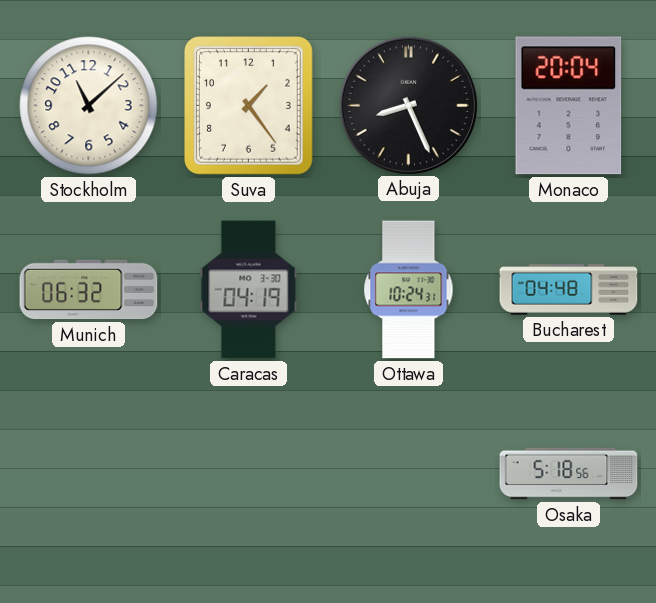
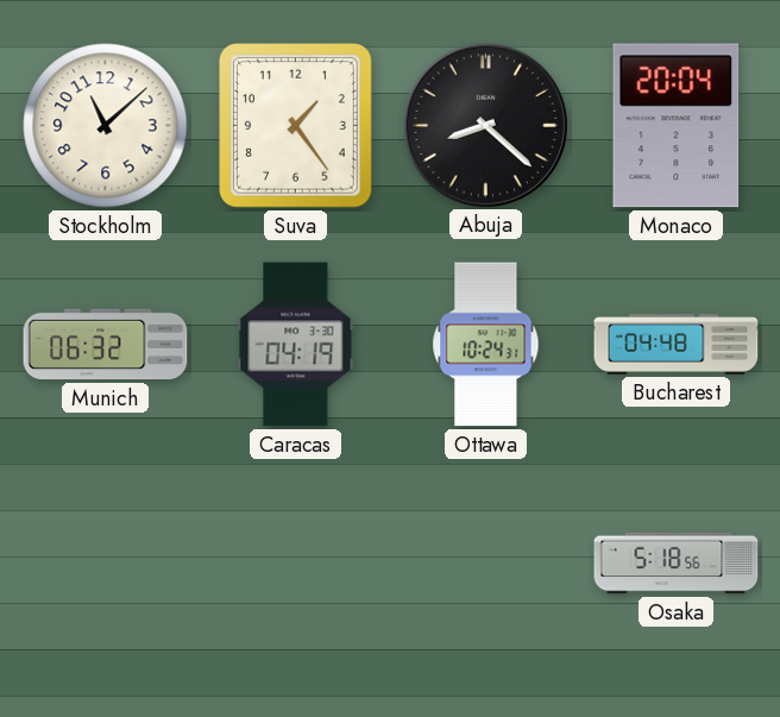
Abuja: 8:26 -> 8:22
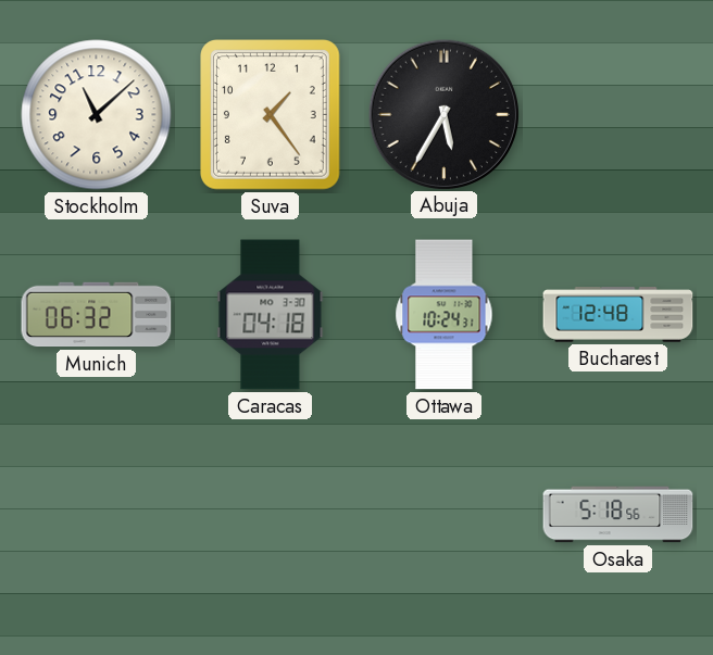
Abuja: 8:22 -> 5:35
Monaco: 20:04 -> none
Caracas: 04:19 -> 04:18
Bucharest: 04:48 -> 12:48
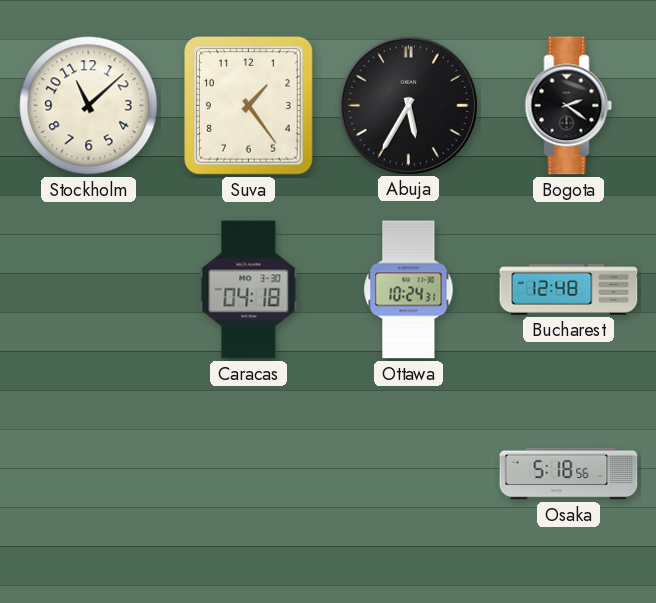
Bogota: none -> 2:21
Munich: 06:32 -> none
